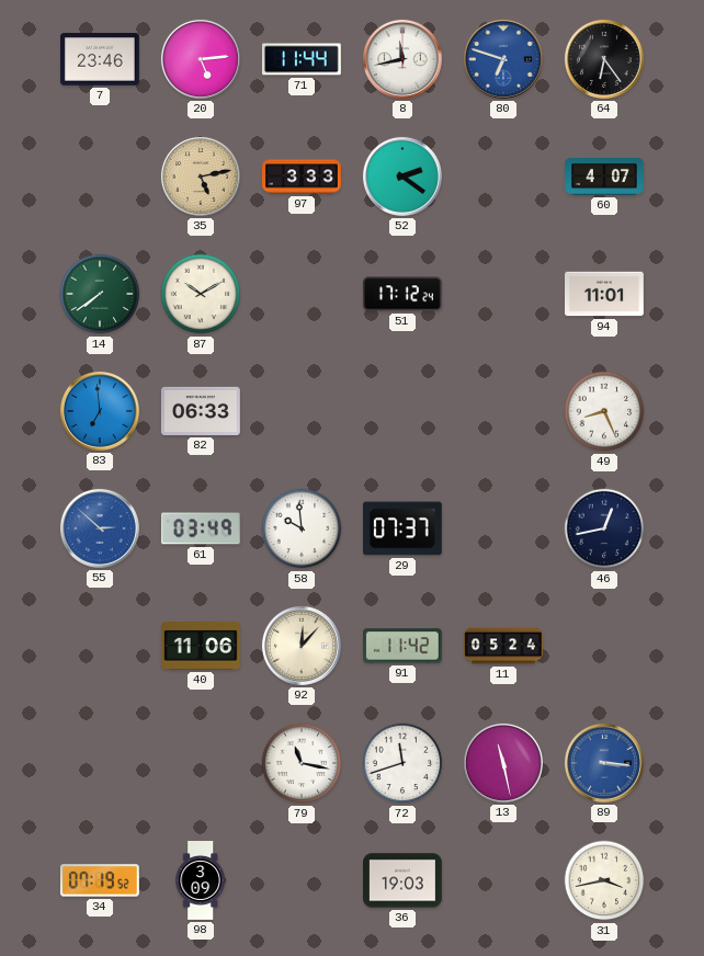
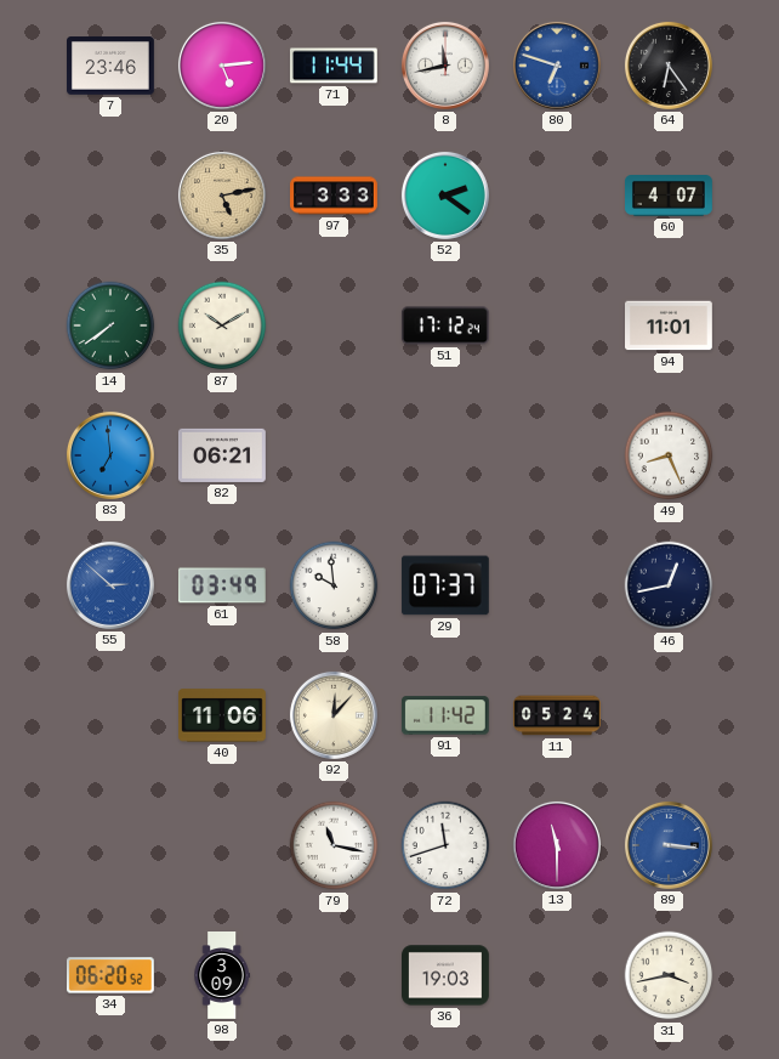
82: 06:33 -> 06:21
13: 11:28 -> 11:30
34: 07:19 -> 06:20
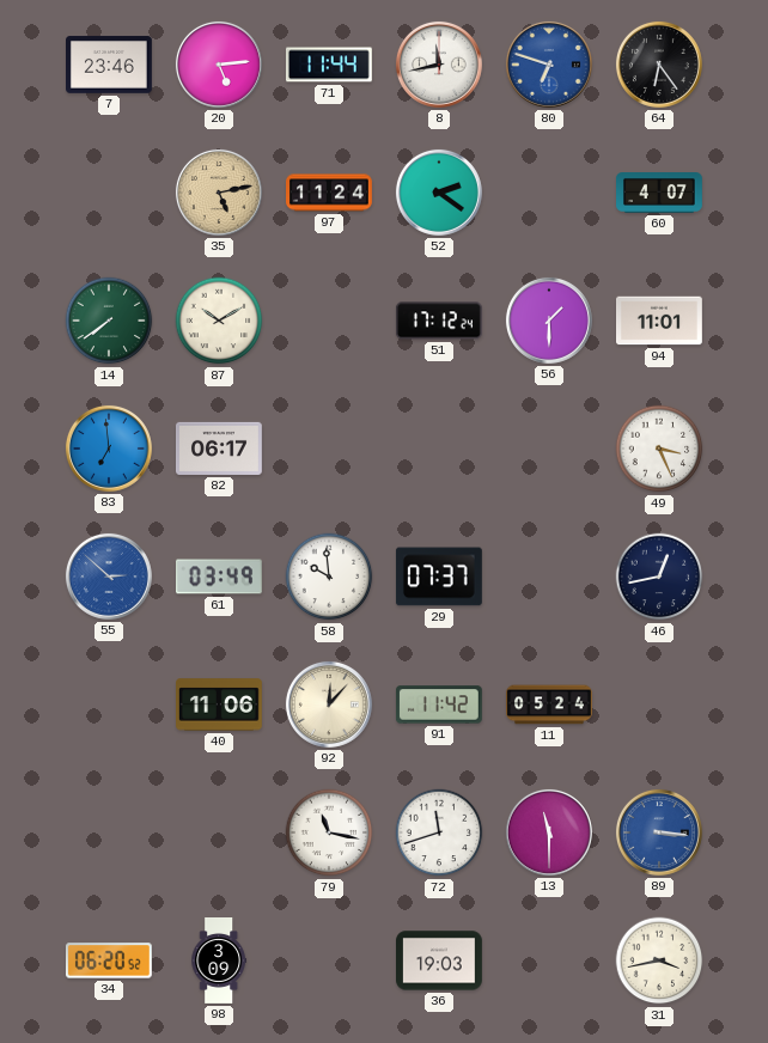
97: 3:33 -> 11:24
56: none -> 1:30
82: 06:21 -> 06:17
49: 8:26 -> 3:26
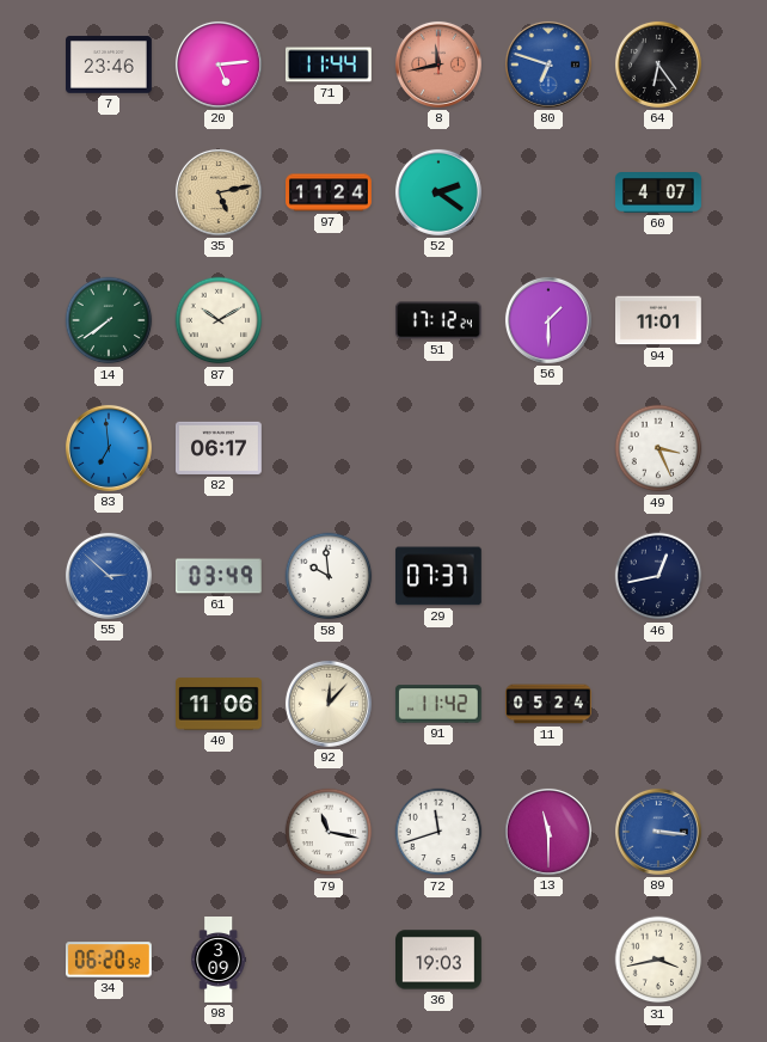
8 dial: white -> salmon
